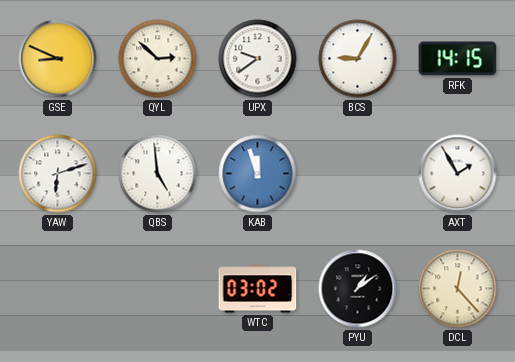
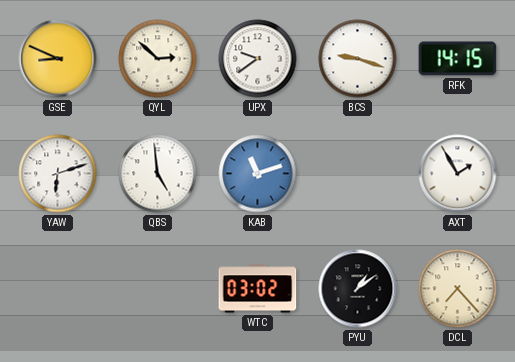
BCS: 9:05 -> 9:18
KAB: 11:57 -> 11:12
DCL: 12:23 -> 7:23
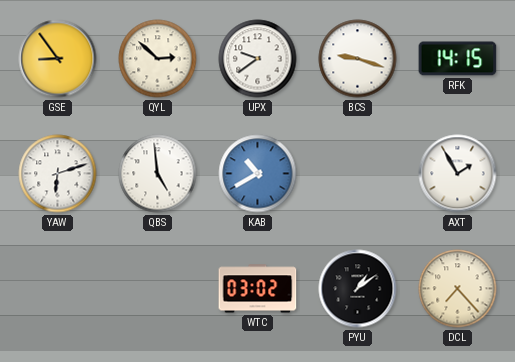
GSE: 8:49 -> 8:54
KAB: 11:12 -> 10:40
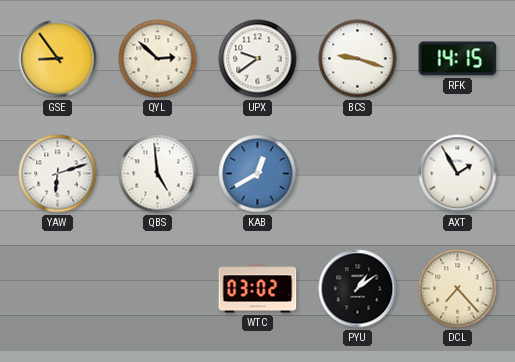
KAB: 10:40 -> 12:40
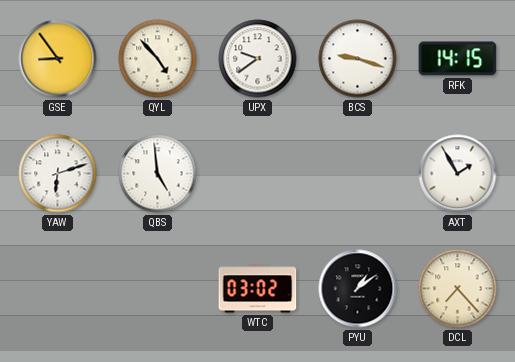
QYL: 2:52 -> 4:53
KAB: 12:40 -> none
